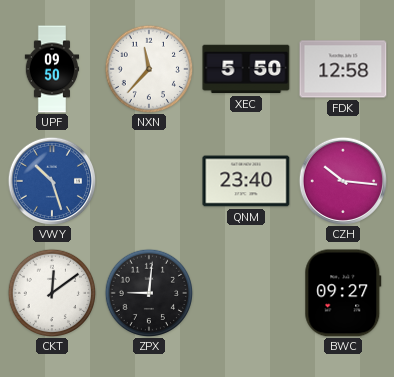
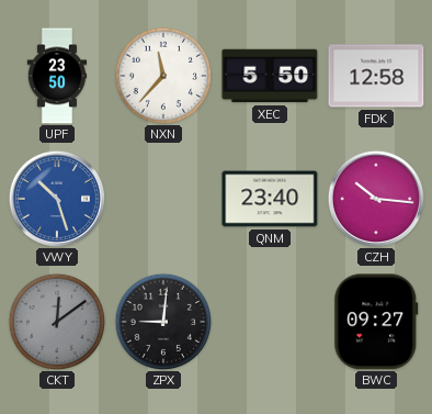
UPF: 09:50 -> 23:50
CKT dial: white -> grey
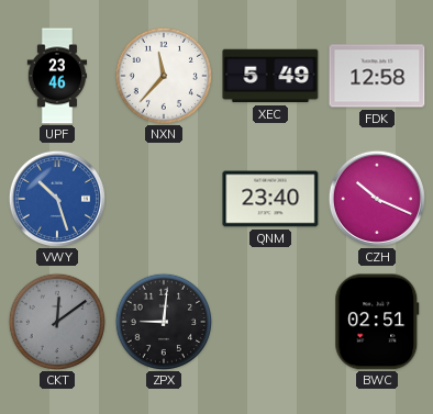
UPF: 23:50 -> 23:46
XEC: 5:50 -> 5:49
CZH: 10:16 -> 10:19
BWC: 09:27 -> 02:51
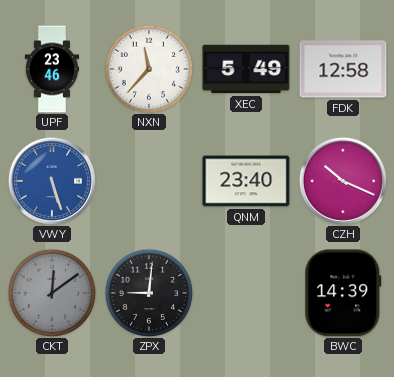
VWY: 10:27 -> 5:27
BWC: 02:51 -> 14:39
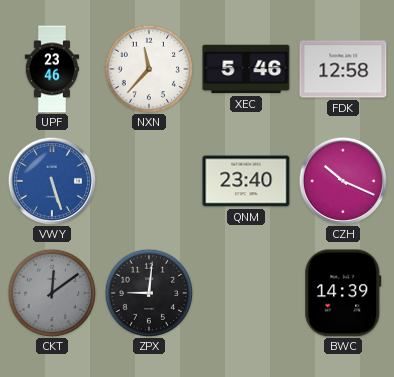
XEC: 5:49 -> 5:46
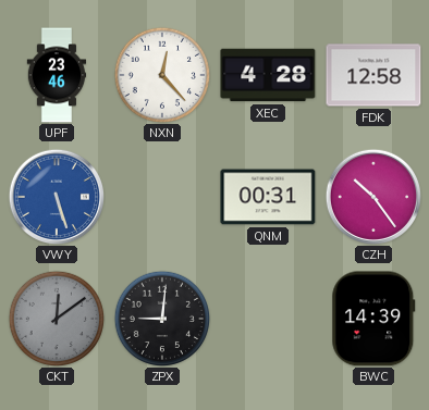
NXN: 11:37 -> 12:23
XEC: 5:46 -> 4:28
QNM: 23:40 -> 00:31
CZH: 10:19 -> 10:24
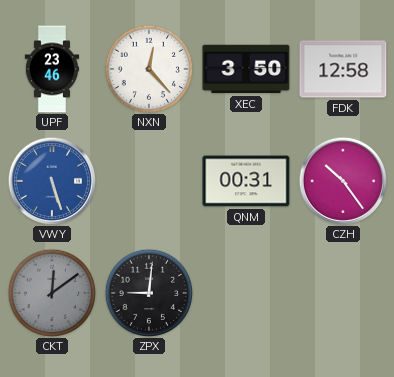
XEC: 4:28 -> 3:50
BWC: 14:39 -> none
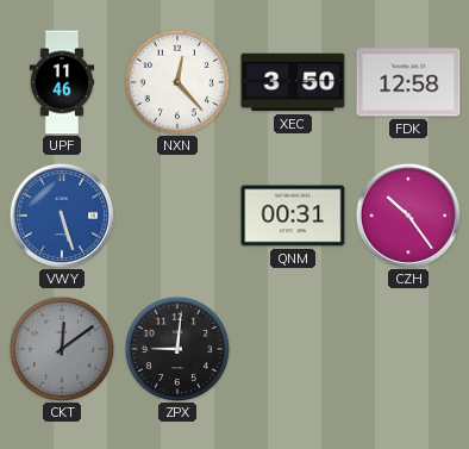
UPF: 23:46 -> 11:46
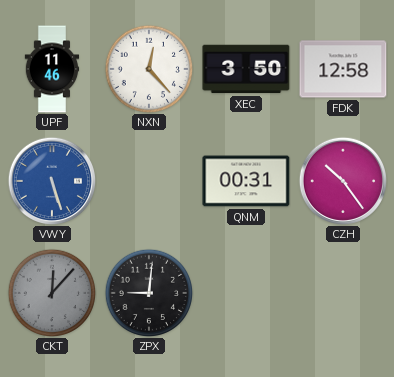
CKT: 12:09 -> 12:07
